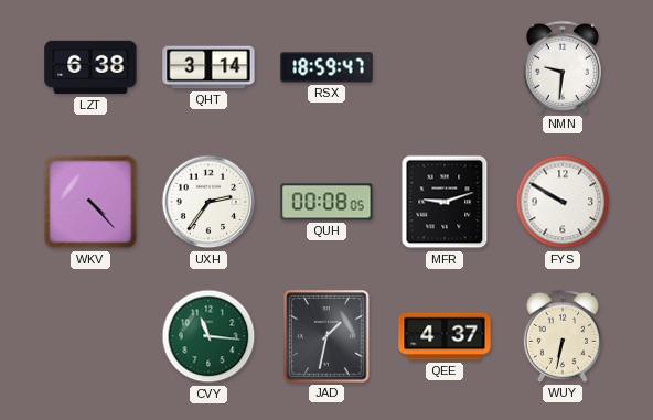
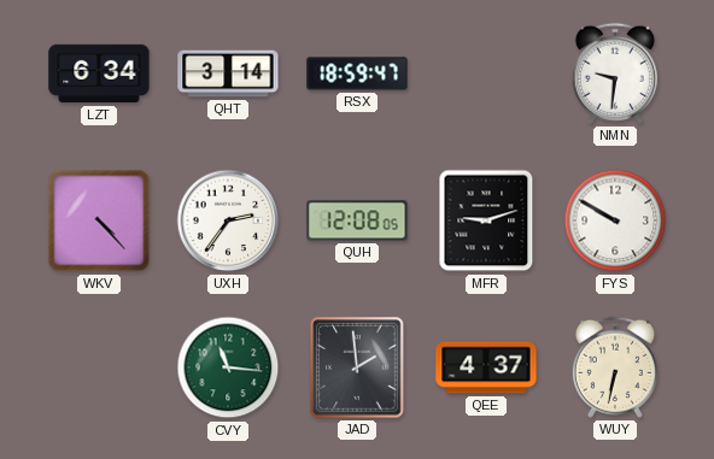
LZT: 6:38 -> 6:34
QUH: 00:08 -> 12:08
JAD: 1:32 -> 1:59
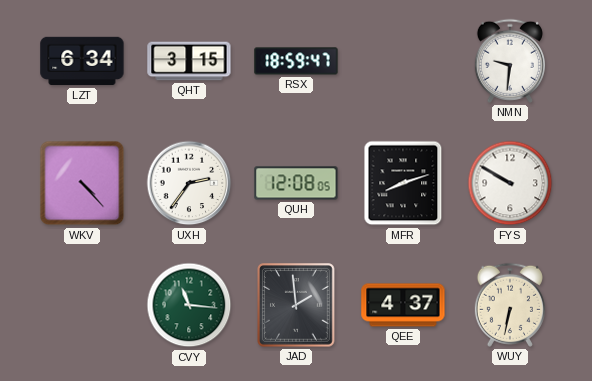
QHT: 3:14 -> 3:15
MFR: 9:12 -> 8:12
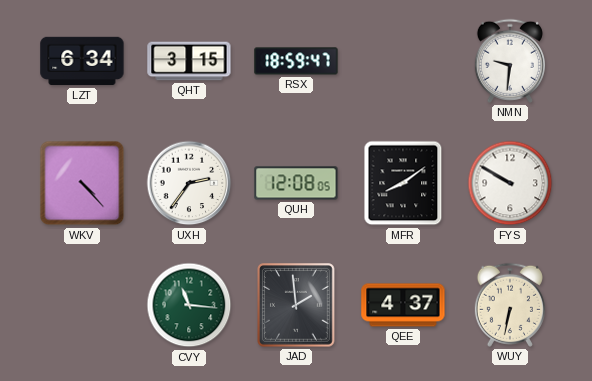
MFR: 8:12 -> 8:09
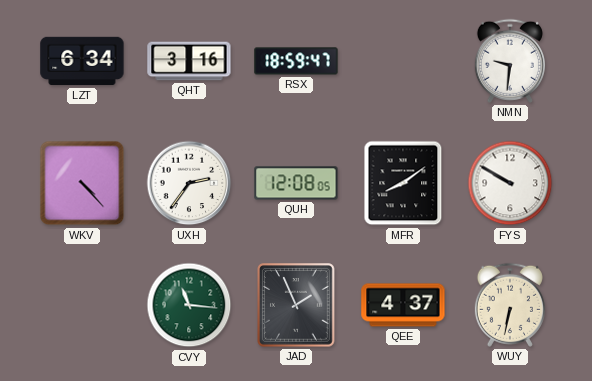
QHT: 3:15 -> 3:16
JAD: 1:59 -> 1:56
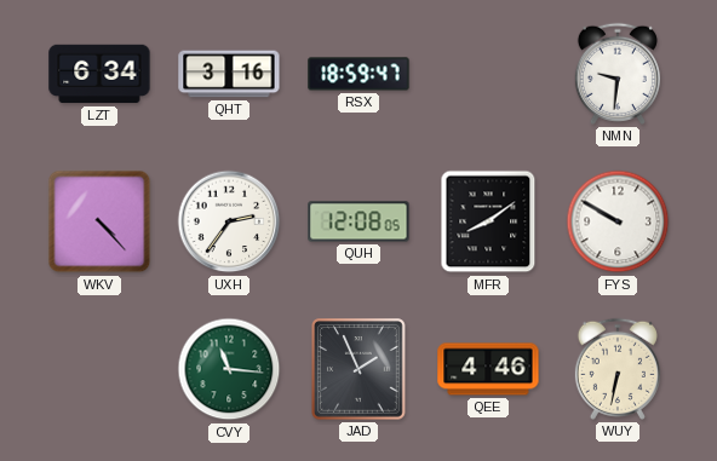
QEE: 4:37 -> 4:46
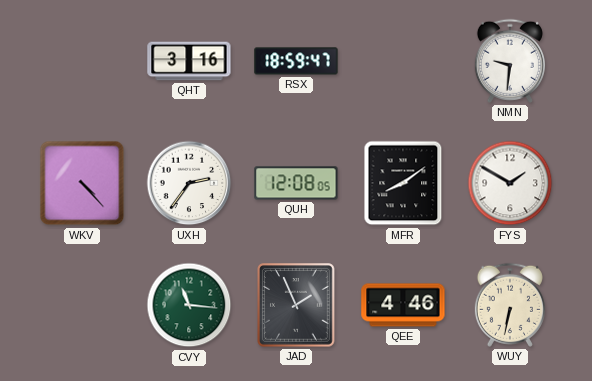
LZT: 6:34 -> none
FYS: 9:50 -> 1:50
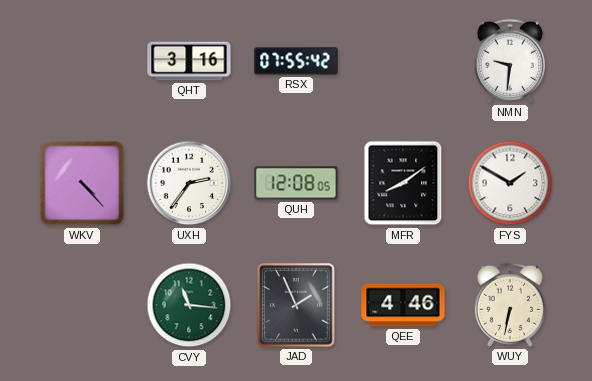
RSX: 18:59 -> 07:55
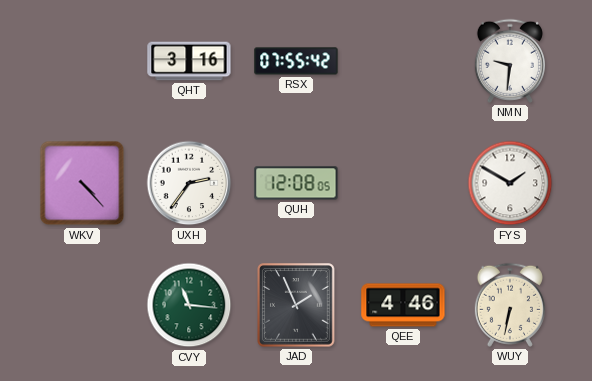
MFR: 8:09 -> none
